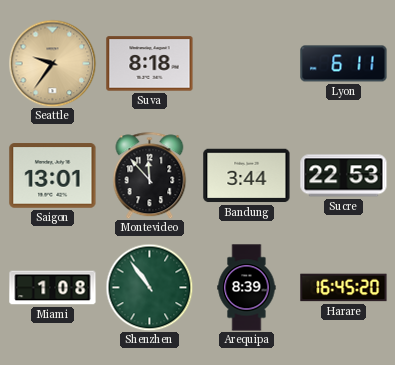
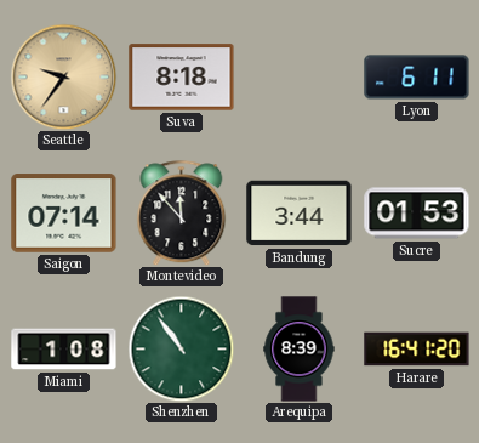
Saigon: 13:01 -> 07:14
Sucre: 22:53 -> 01:53
Harare: 16:45 -> 16:41
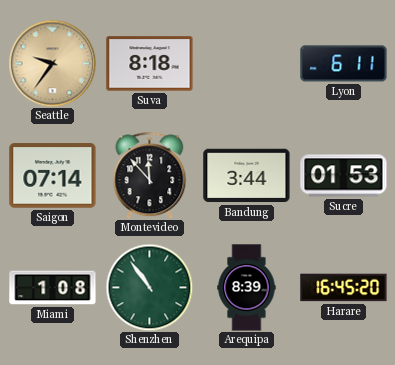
Harare: 16:41 -> 16:45
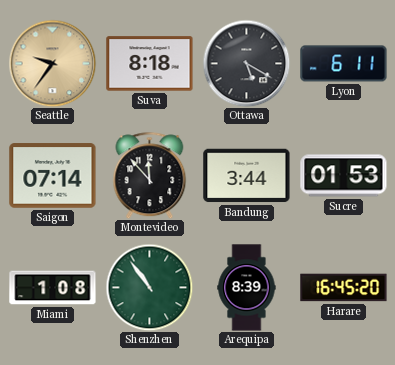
Ottawa: none -> 5:20
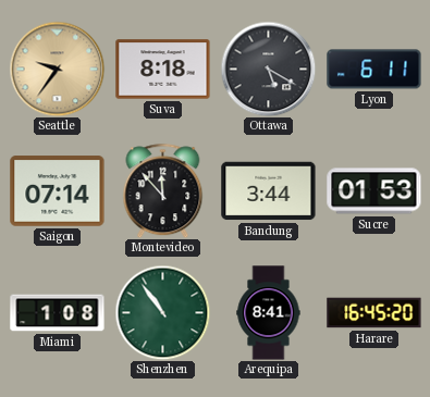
Arequipa: 8:39 -> 8:41
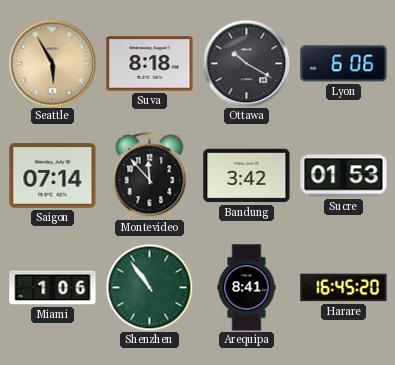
Seattle: 9:36 -> 5:55
Ottawa: 5:20 -> 10:20
Lyon: 6:11 -> 6:06
Bandung: 3:44 -> 3:42
Miami: 1:08 -> 1:06
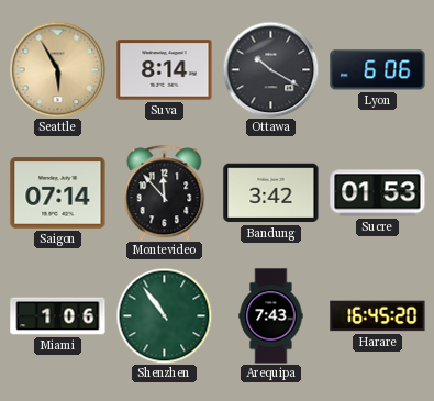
Suva: 8:18 -> 8:14
Arequipa: 8:41 -> 7:43
